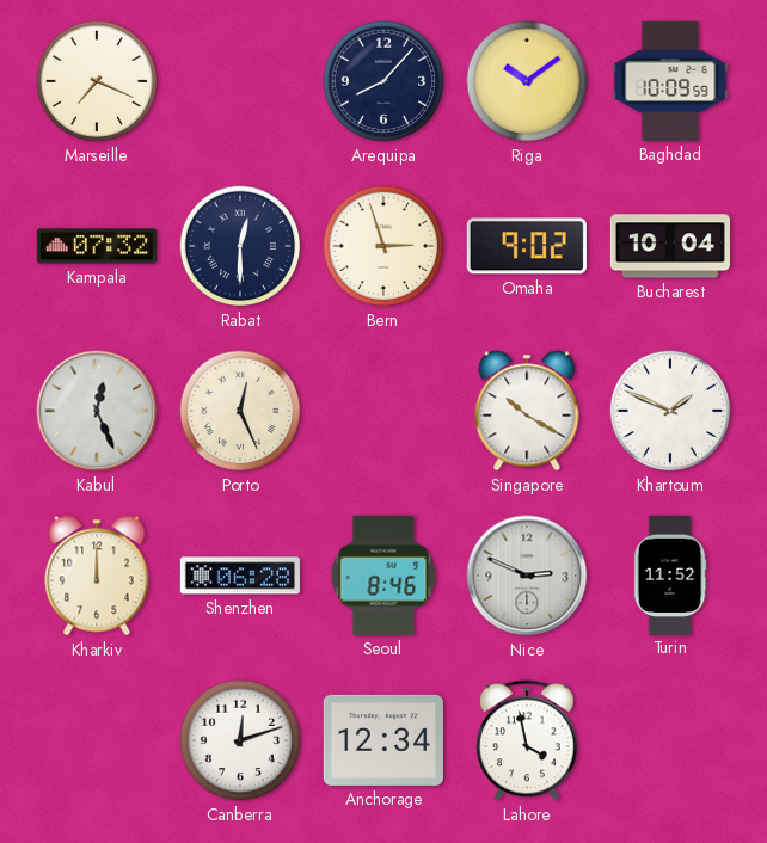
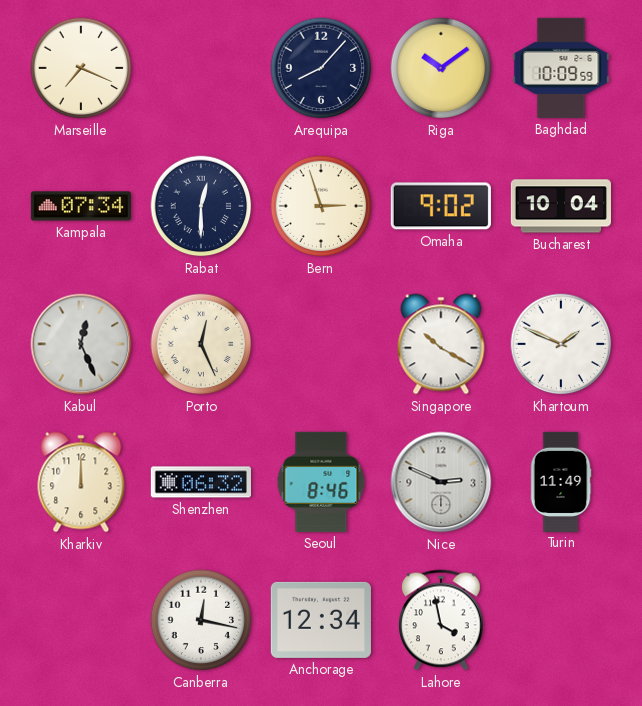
Kampala: 07:32 -> 07:34
Shenzhen: 06:28 -> 06:32
Turin: 11:52 -> 11:49
Canberra: 12:12 -> 12:17
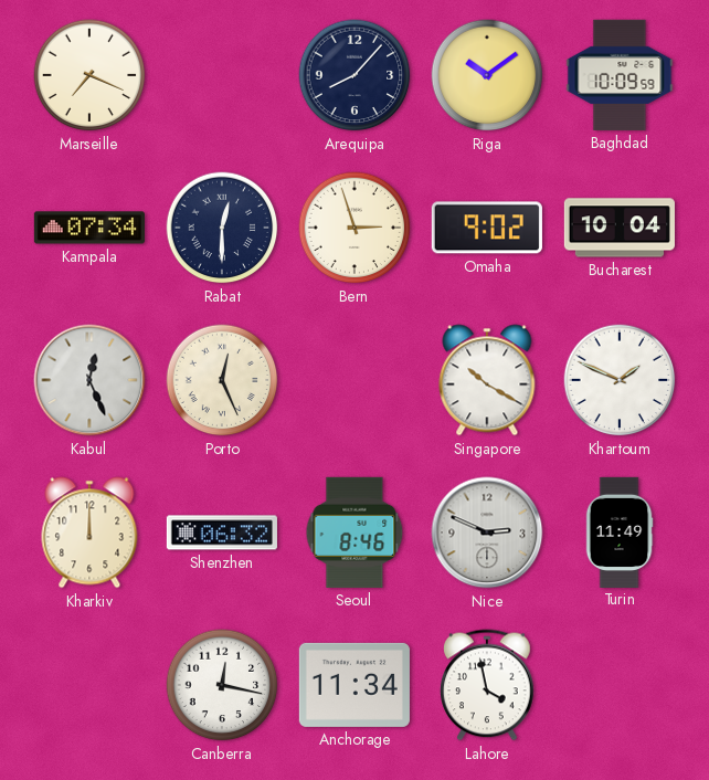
Anchorage: 12:34 -> 11:34
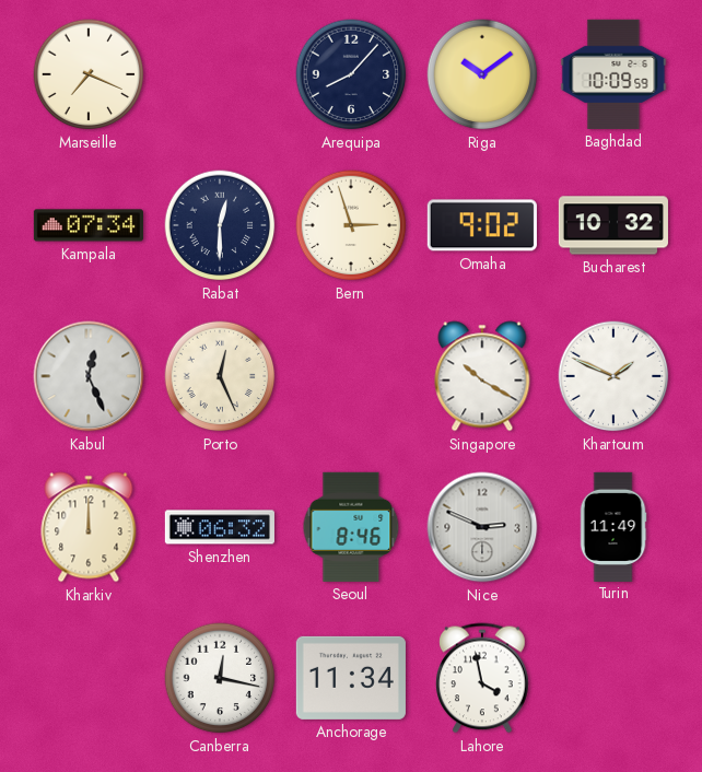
Bucharest: 10:04 -> 10:32
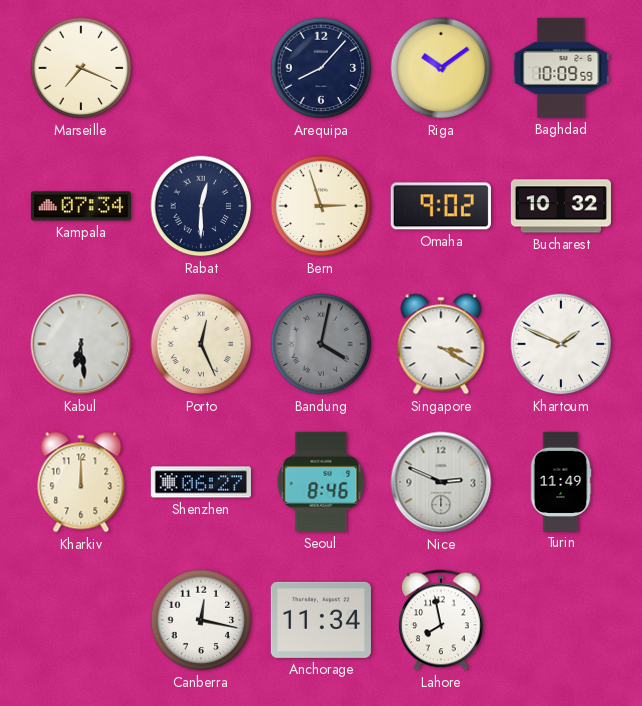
Kabul: 12:26 -> 6:29
Bandung: none -> 4:02
Singapore: 10:20 -> 3:20
Shenzhen: 06:32 -> 06:27
Lahore: 3:58 -> 7:58
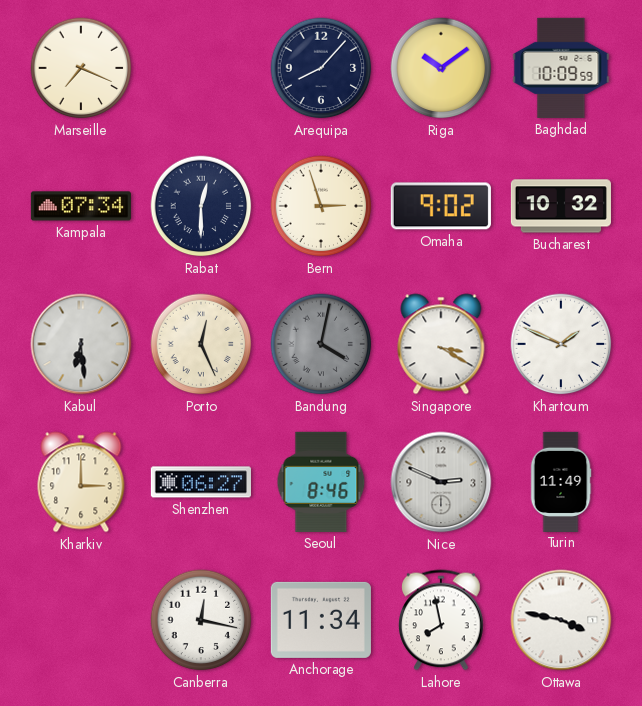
Kharkiv: 12:00 -> 3:00
Ottawa: none -> 3:47
